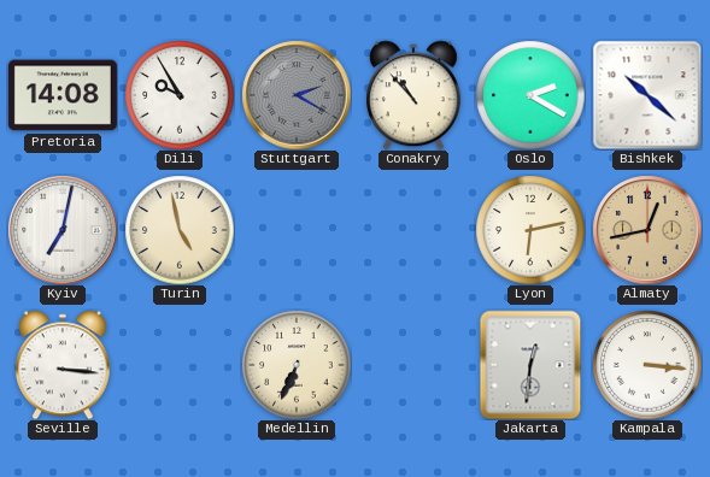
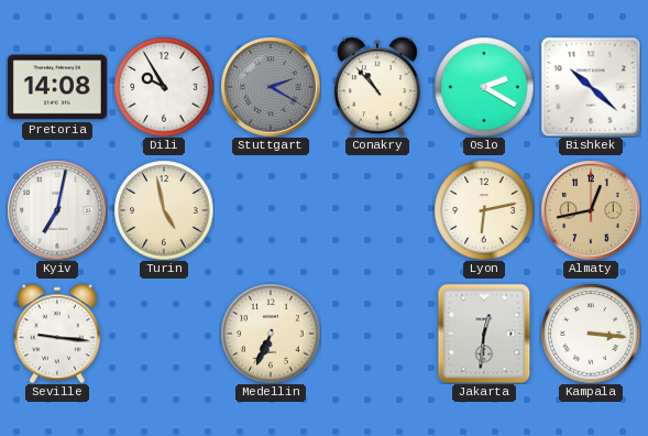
Seville: 3:16 -> 9:16
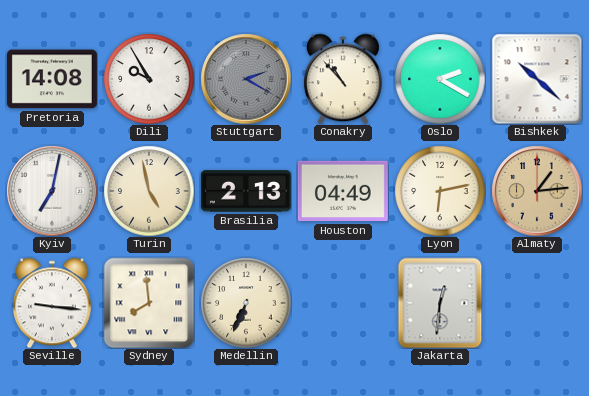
Brasilia: none -> 2:13
Houston: none -> 04:49
Almaty: 12:43 -> 1:14
Sydney: none -> 7:59
Kampala: 3:16 -> none
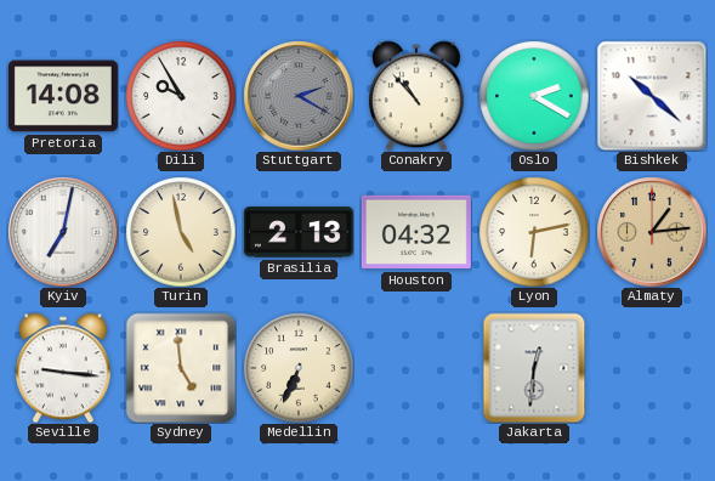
Houston: 04:49 -> 04:32
Sydney: 7:59 -> 4:59
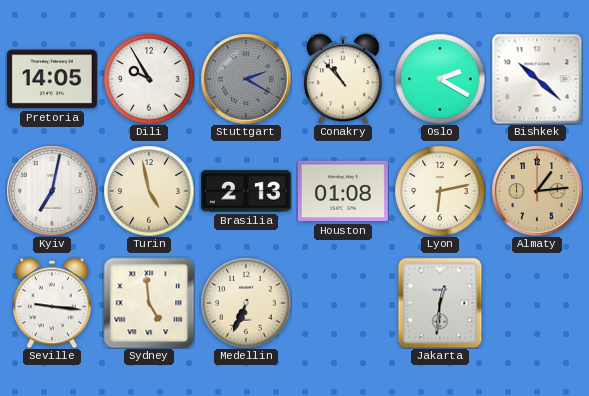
Pretoria: 14:08 -> 14:05
Houston: 04:32 -> 01:08
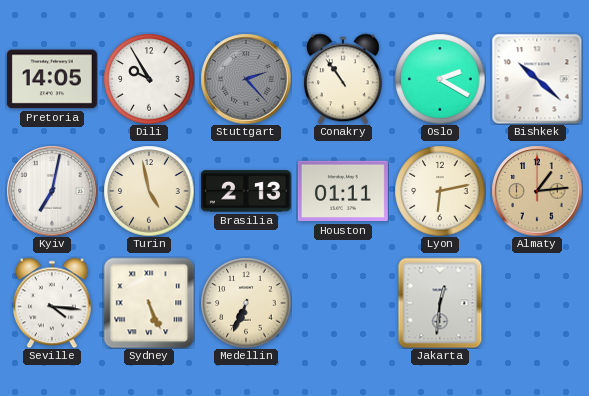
Stuttgart: 2:20 -> 2:23
Conakry: 10:53 -> 10:54
Houston: 01:08 -> 01:11
Seville: 9:16 -> 4:16
Sydney: 4:59 -> 5:26
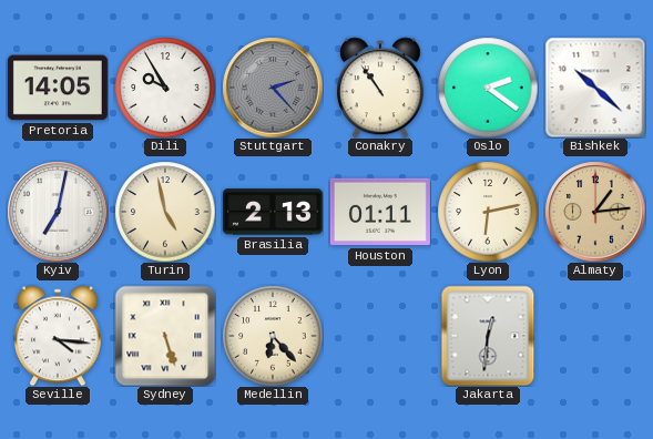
Oslo: 2:20 -> 2:21
Sydney: 5:26 -> 5:27
Medellin: 6:34 -> 6:23
